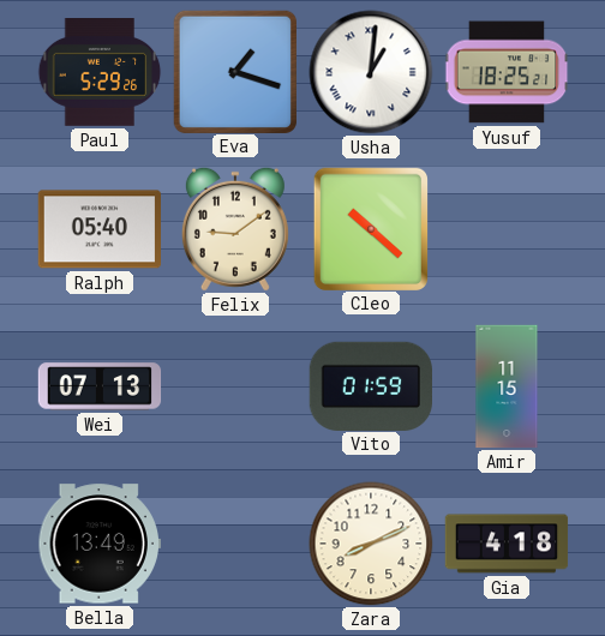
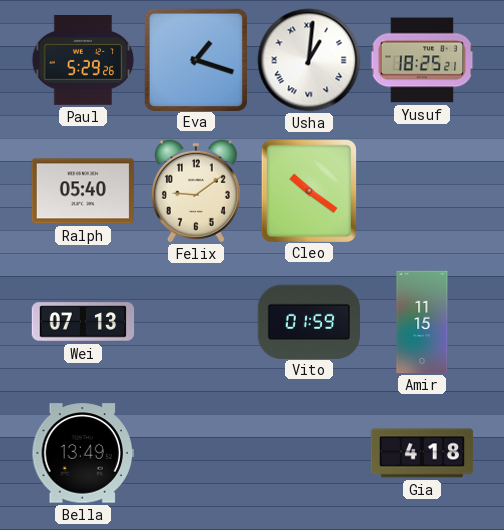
Cleo: 10:22 -> 10:21
Zara: 8:11 -> none
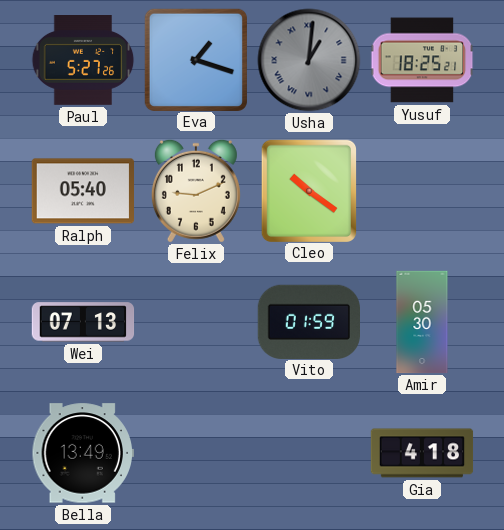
Paul: 5:29 -> 5:27
Usha dial: white -> grey
Felix: 9:09 -> 9:11
Amir: 11:15 -> 05:30
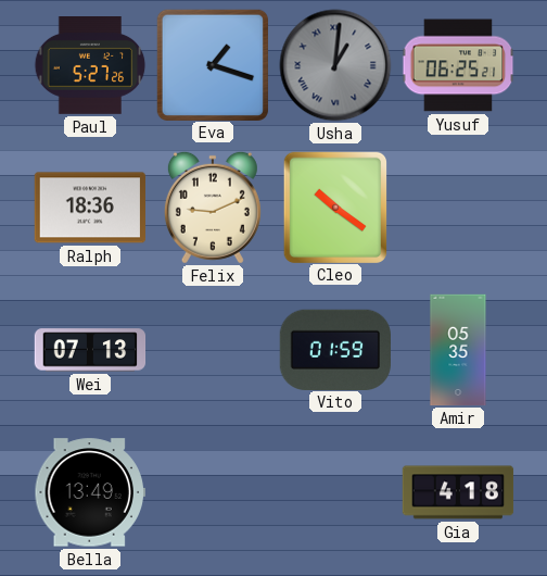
Yusuf: 18:25 -> 06:25
Ralph: 05:40 -> 18:36
Amir: 05:30 -> 05:35
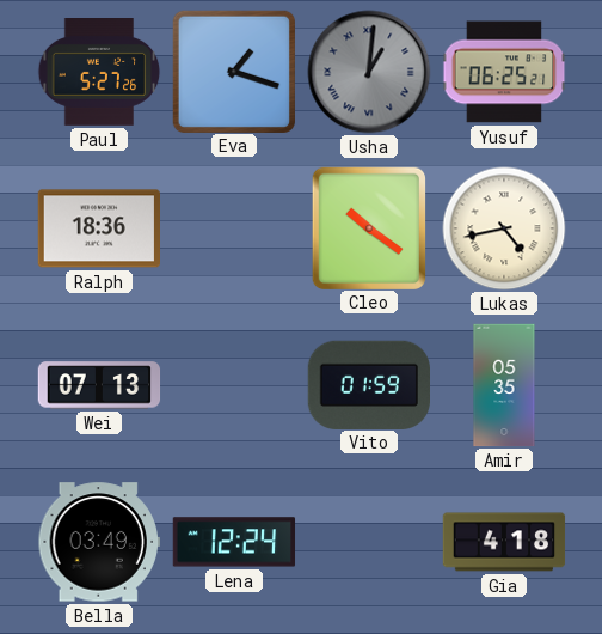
Felix: 9:11 -> none
Lukas: none -> 4:43
Bella: 13:49 -> 03:49
Lena: none -> 12:24
